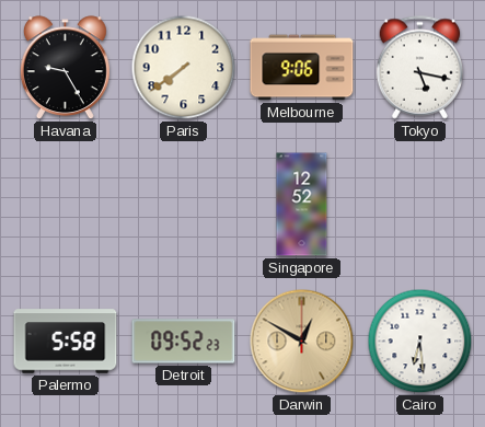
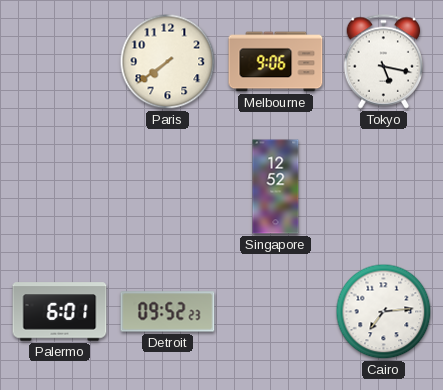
Havana: 9:25 -> none
Palermo: 5:58 -> 6:01
Darwin: 12:50 -> none
Cairo: 6:29 -> 7:14
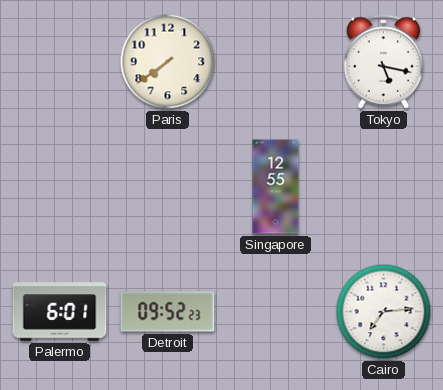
Melbourne: 9:06 -> none
Singapore: 12:52 -> 12:55
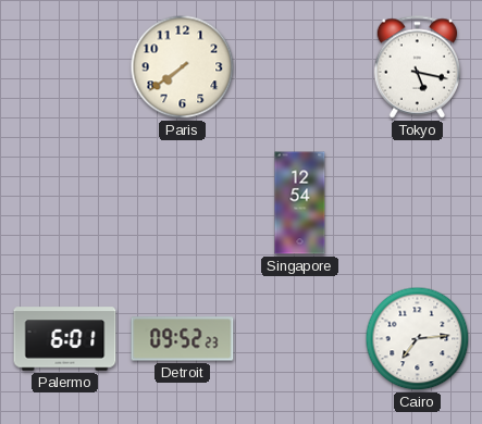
Singapore: 12:55 -> 12:54
